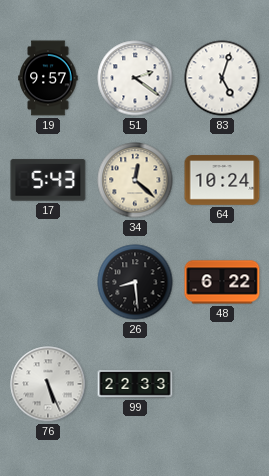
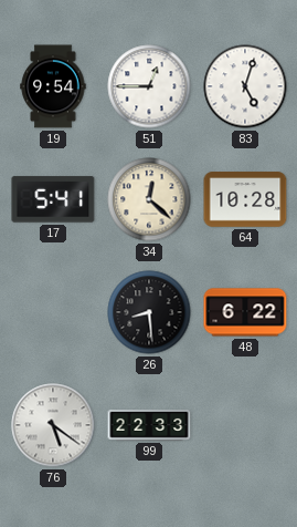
19: 9:57 -> 9:54
51: 2:21 -> 12:45
17: 5:43 -> 5:41
64: 10:24 -> 10:28
76: 5:26 -> 5:21
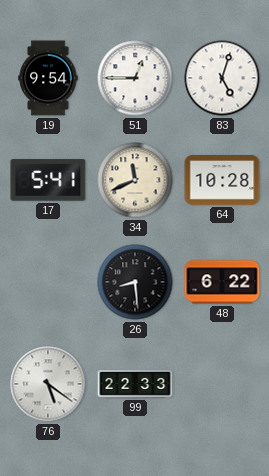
34: 12:22 -> 11:41
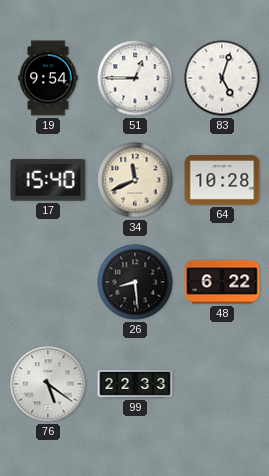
17: 5:41 -> 15:40
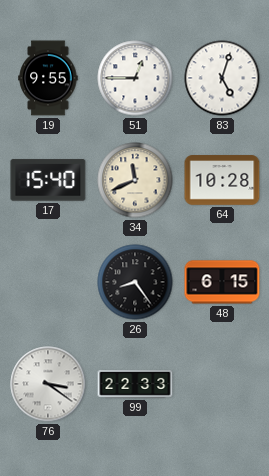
19: 9:54 -> 9:55
26: 8:29 -> 8:24
48: 6:22 -> 6:15
76: 5:21 -> 3:21
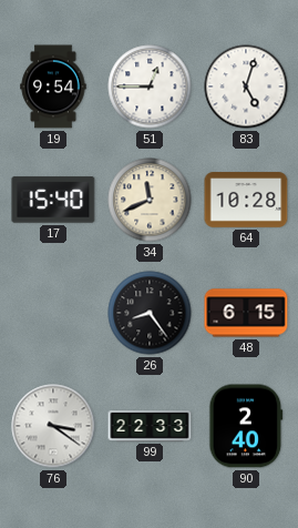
19: 9:55 -> 9:54
90: none -> 2:40
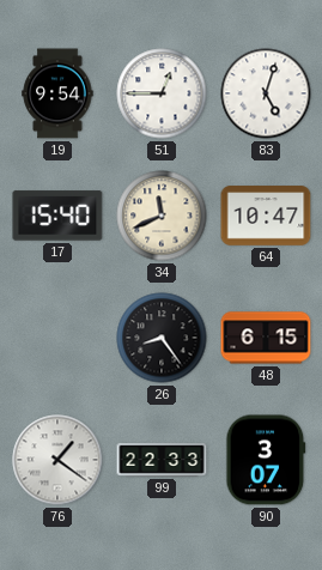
64: 10:28 -> 10:47
76: 3:21 -> 1:21
90: 2:40 -> 3:07
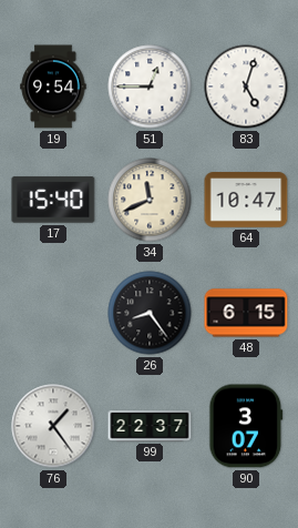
76: 1:21 -> 1:24
99: 22:33 -> 22:37
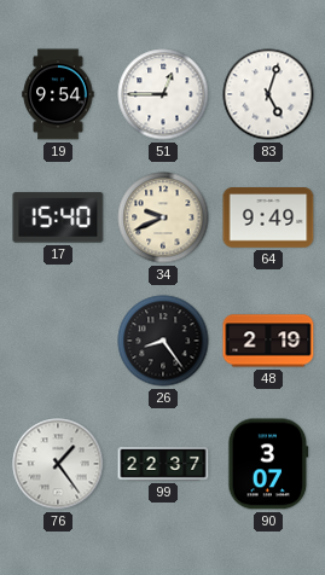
34: 11:41 -> 9:41
64: 10:47 -> 9:49
48: 6:15 -> 2:19
